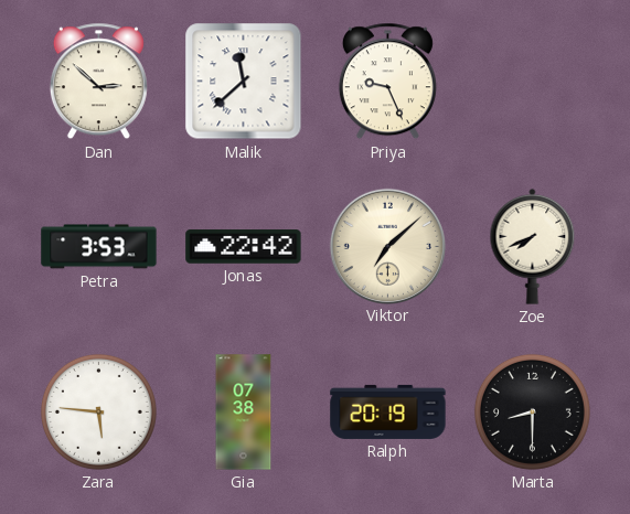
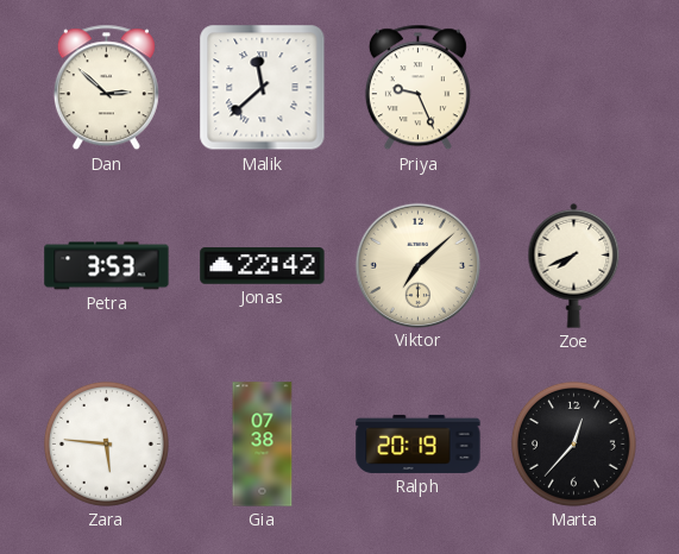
Marta: 8:30 -> 12:37
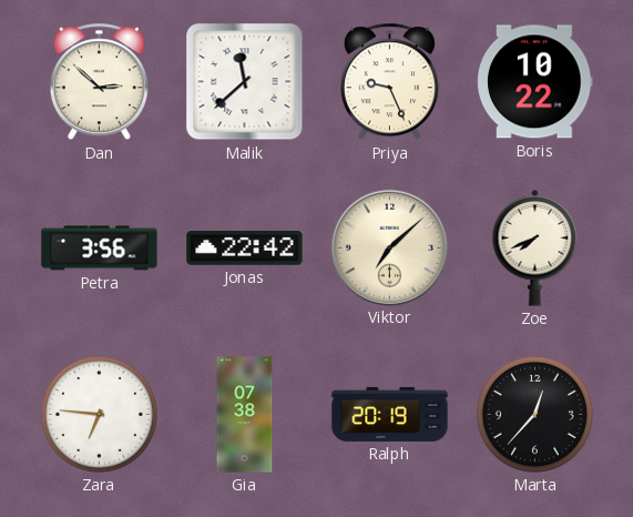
Boris: none -> 10:22
Petra: 3:53 -> 3:56
Zara: 5:46 -> 6:46
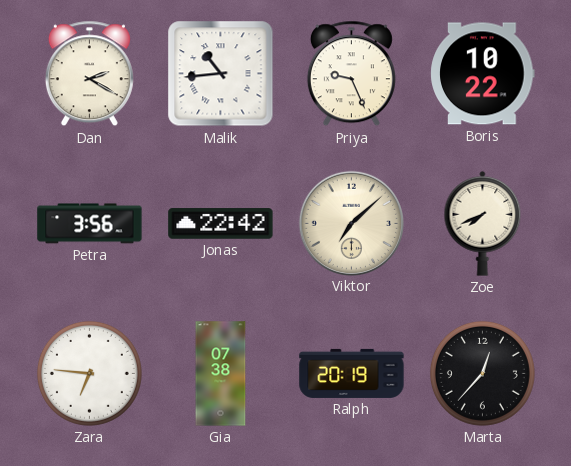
Dan: 2:52 -> 2:20
Malik: 11:38 -> 10:44
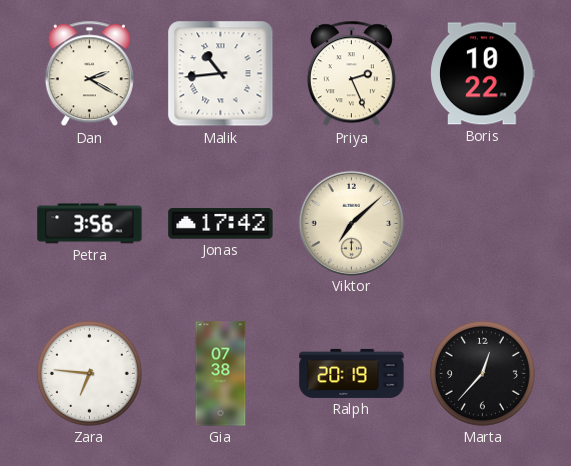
Priya: 9:26 -> 2:26
Jonas: 22:42 -> 17:42
Zoe: 7:41 -> none
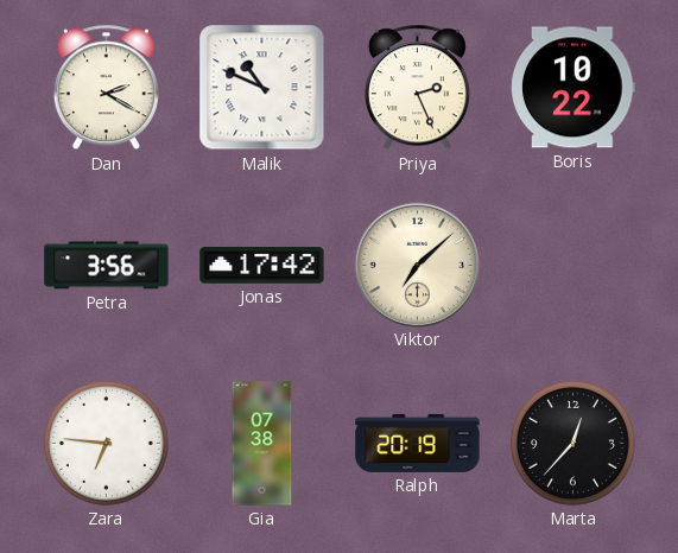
Malik: 10:44 -> 10:49
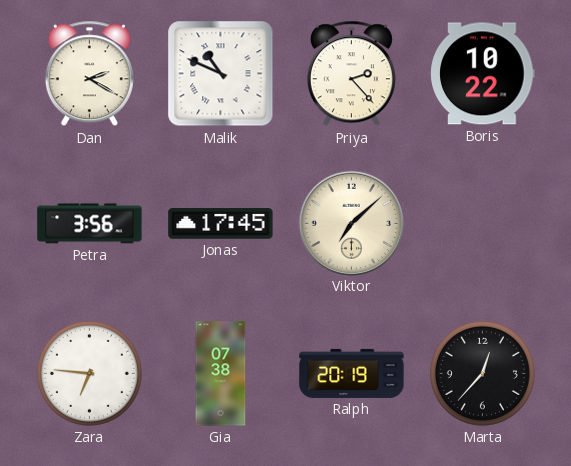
Priya: 2:26 -> 2:23
Jonas: 17:42 -> 17:45
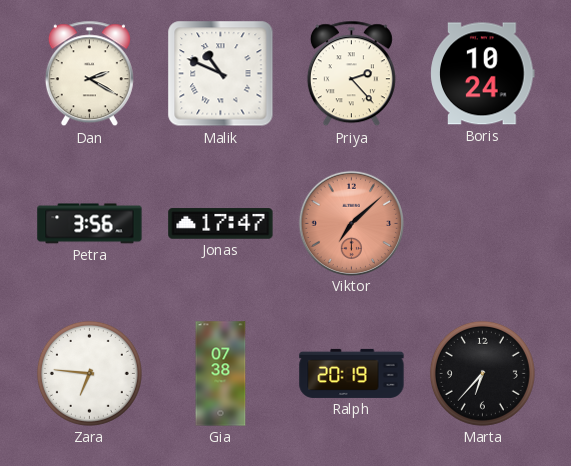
Boris: 10:22 -> 10:24
Jonas: 17:45 -> 17:47
Viktor dial: cream -> salmon
Marta: 12:37 -> 6:37
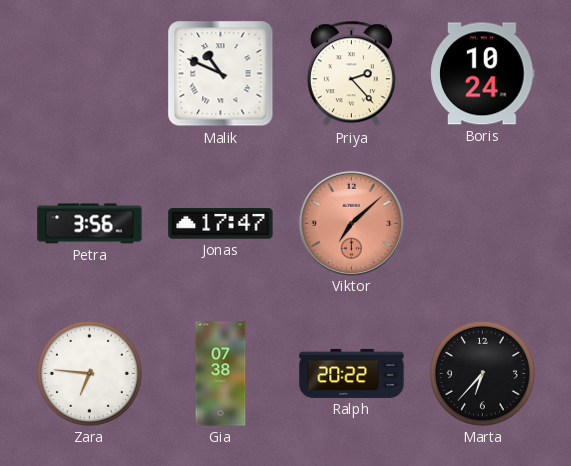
Dan: 2:20 -> none
Ralph: 20:19 -> 20:22
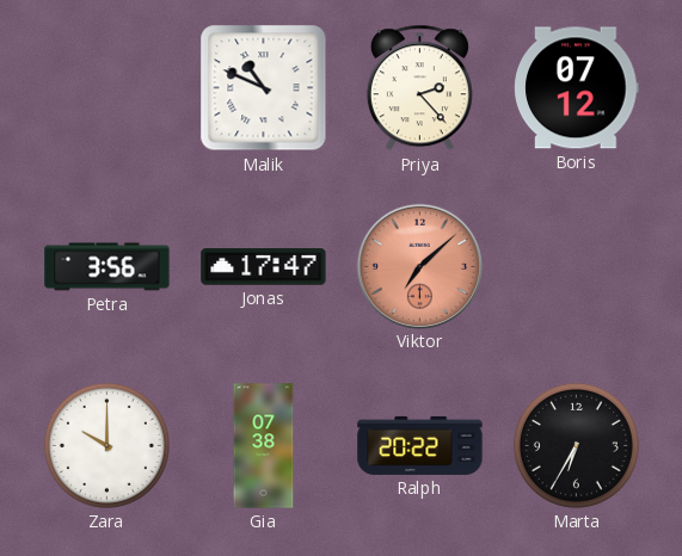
Boris: 10:24 -> 07:12
Zara: 6:46 -> 10:00
Marta: 6:37 -> 6:35
